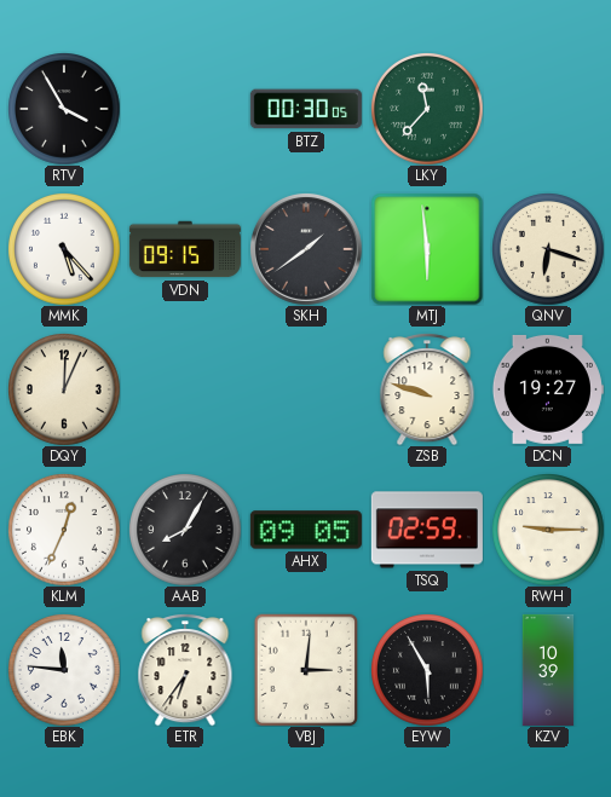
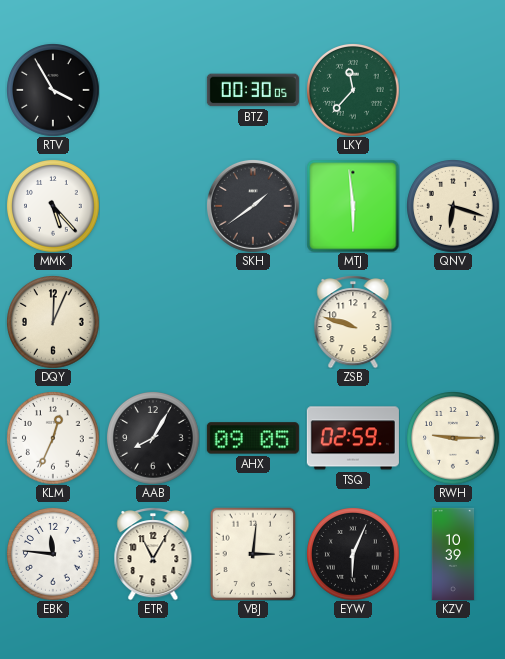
VDN: 09:15 -> none
DCN: 19:27 -> none
ETR: 6:36 -> 11:05
EYW: 5:55 -> 6:04
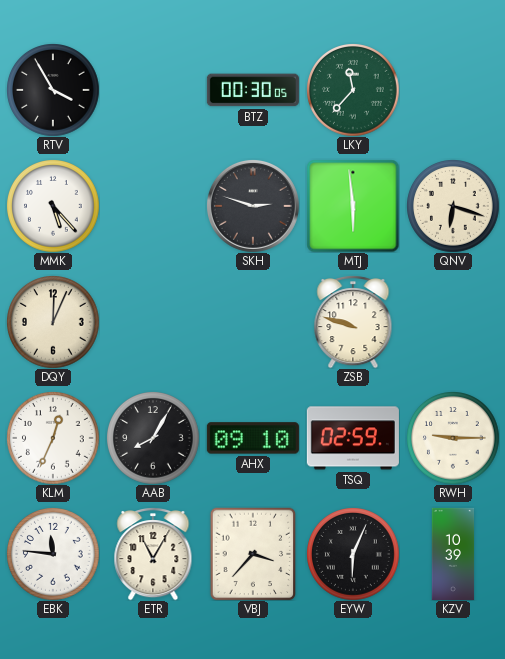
SKH: 1:39 -> 2:48
AHX: 09:05 -> 09:10
VBJ: 3:01 -> 3:37
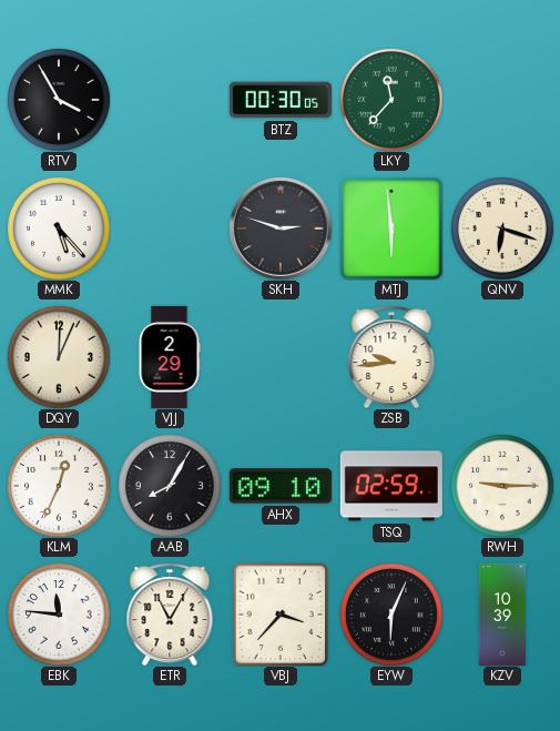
VJJ: none -> 2:29
ZSB: 9:48 -> 9:44
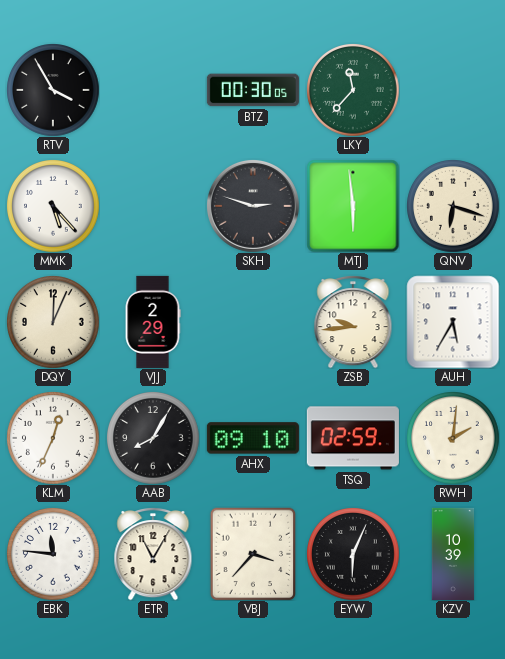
AUH: none -> 5:35
RWH: 9:15 -> 2:01
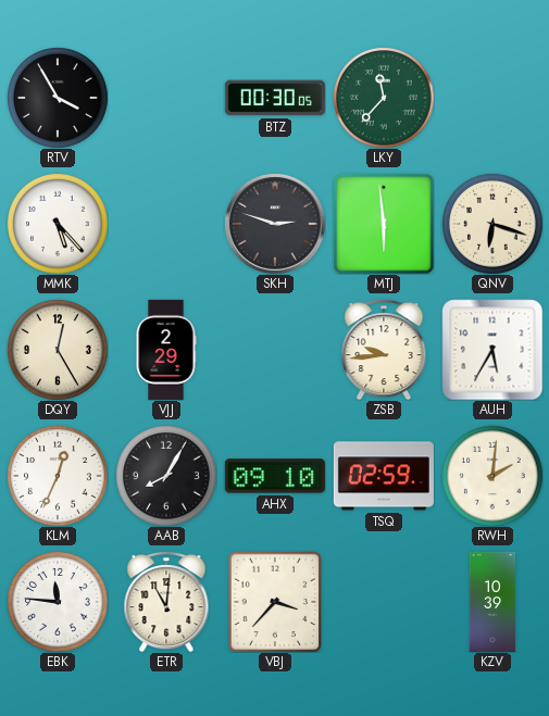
DQY: 12:04 -> 12:25
ETR: 11:05 -> 11:01
EYW: 6:04 -> none
